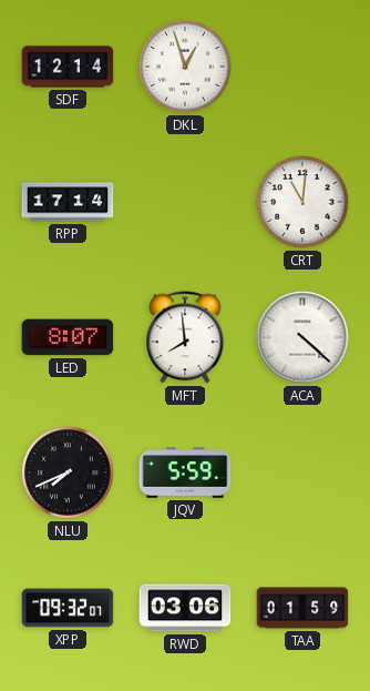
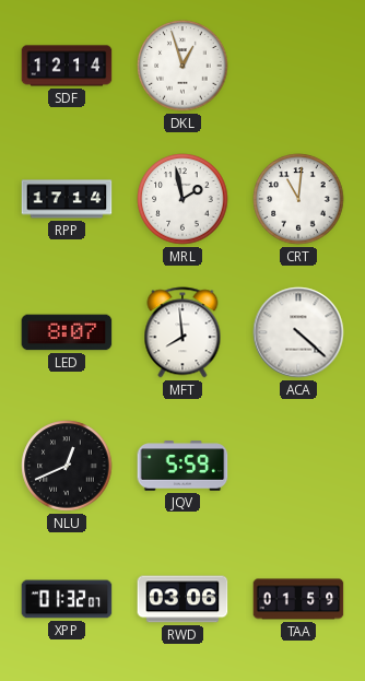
MRL: none -> 1:58
NLU: 7:41 -> 12:41
XPP: 09:32 -> 01:32
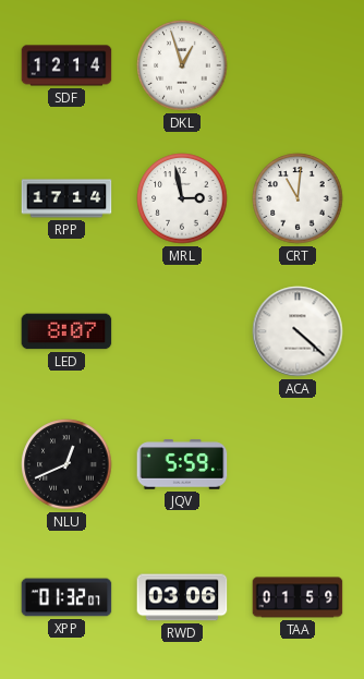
MRL: 1:58 -> 2:58
MFT: 7:59 -> none
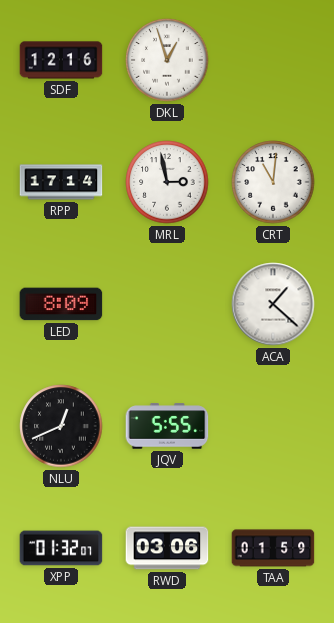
SDF: 12:14 -> 12:16
LED: 8:07 -> 8:09
ACA: 4:22 -> 1:22
JQV: 5:59 -> 5:55
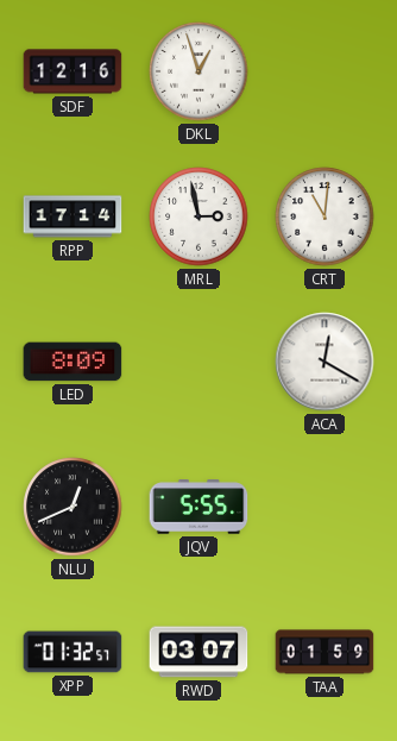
ACA: 1:22 -> 12:20
XPP: 01:32:07 -> 01:32:57
RWD: 03:06 -> 03:07
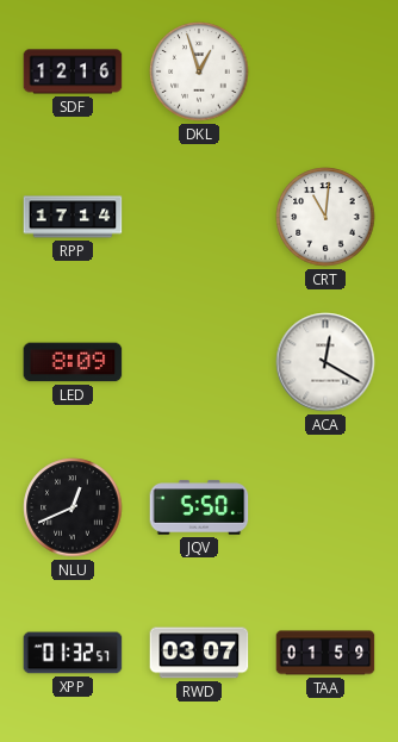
MRL: 2:58 -> none
JQV: 5:55 -> 5:50
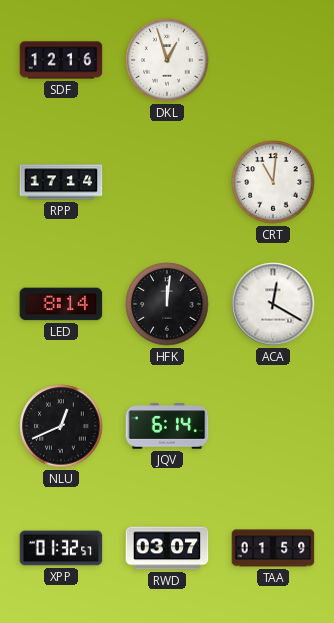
LED: 8:09 -> 8:14
HFK: none -> 12:01
JQV: 5:50 -> 6:14
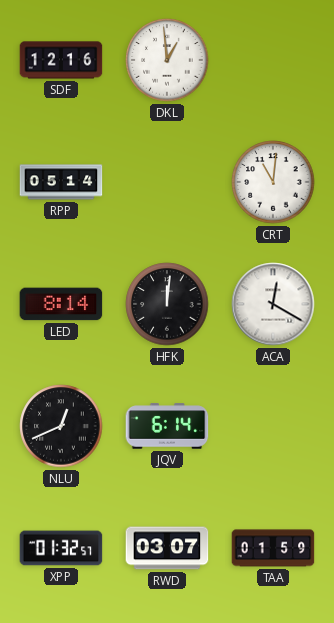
DKL: 12:57 -> 12:59
RPP: 17:14 -> 05:14
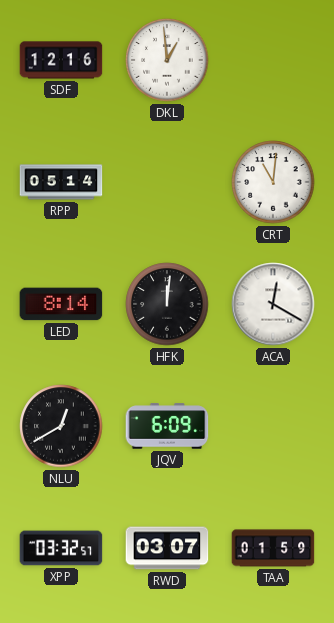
NLU: 12:41 -> 12:40
JQV: 6:14 -> 6:09
XPP: 01:32 -> 03:32
